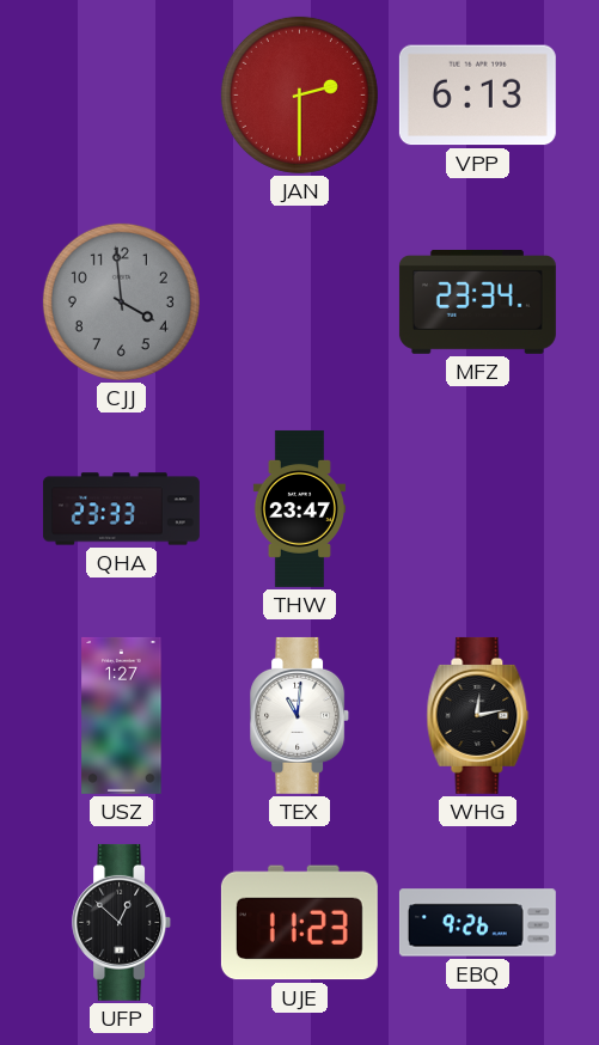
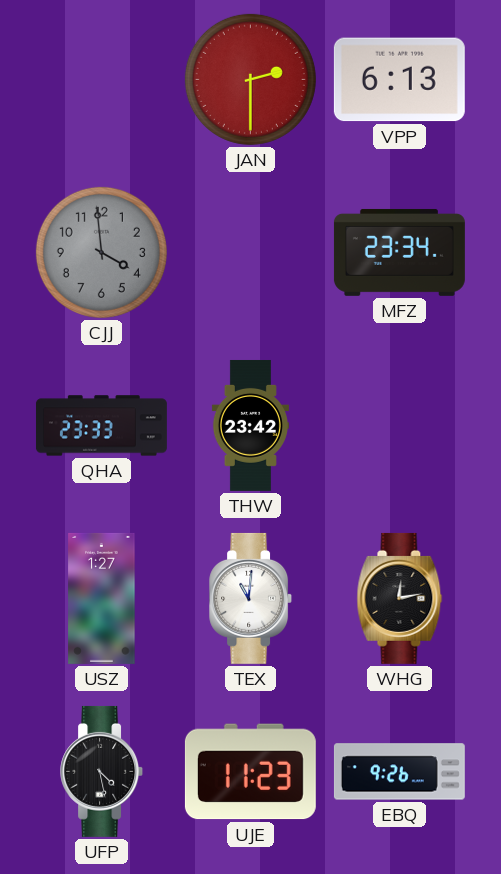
THW: 23:47 -> 23:42
UFP: 12:52 -> 4:28
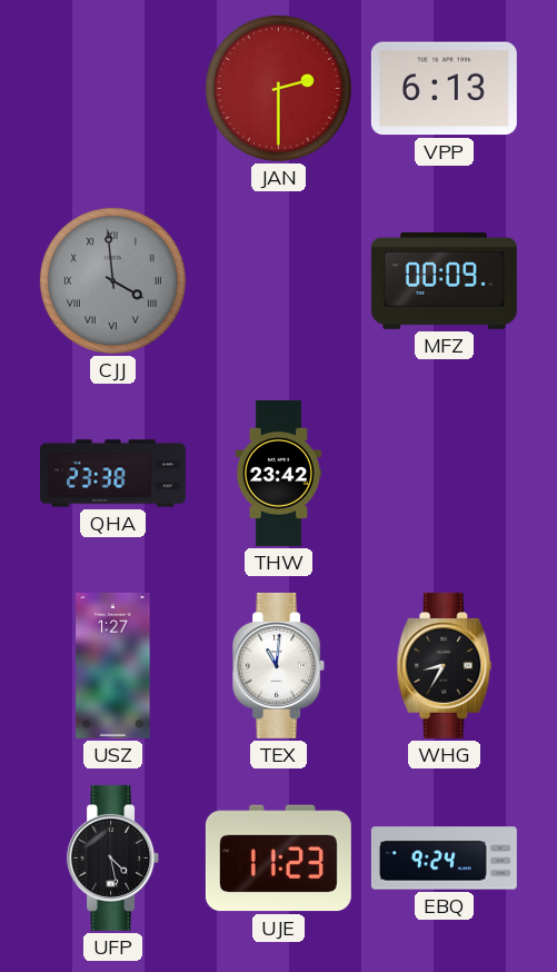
CJJ numerals: Arabic -> Roman
MFZ: 23:34 -> 00:09
QHA: 23:33 -> 23:38
WHG: 12:13 -> 8:35
EBQ: 9:26 -> 9:24
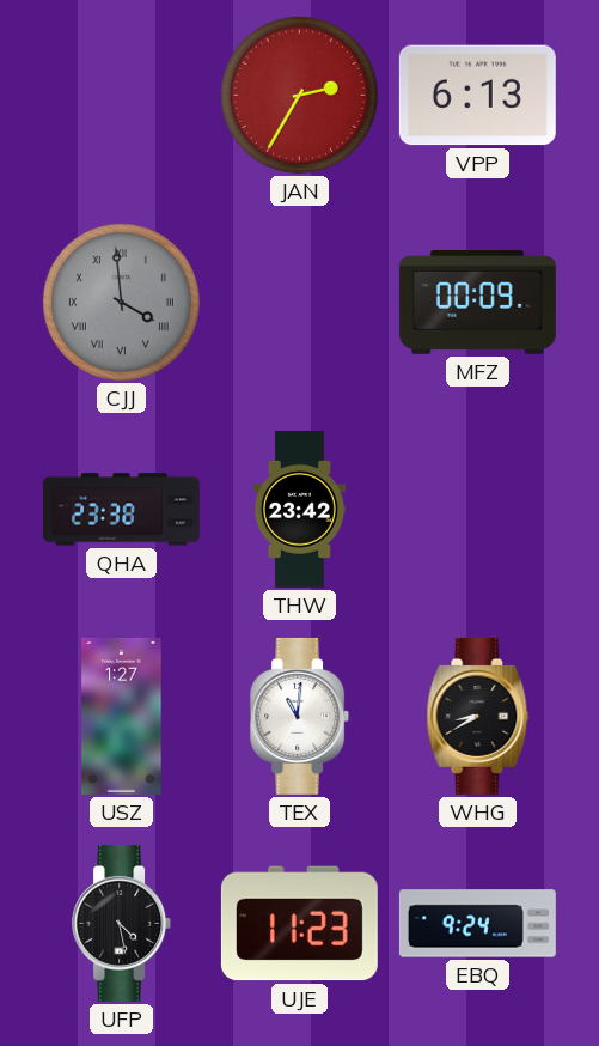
JAN: 2:30 -> 2:35
WHG: 8:35 -> 8:40
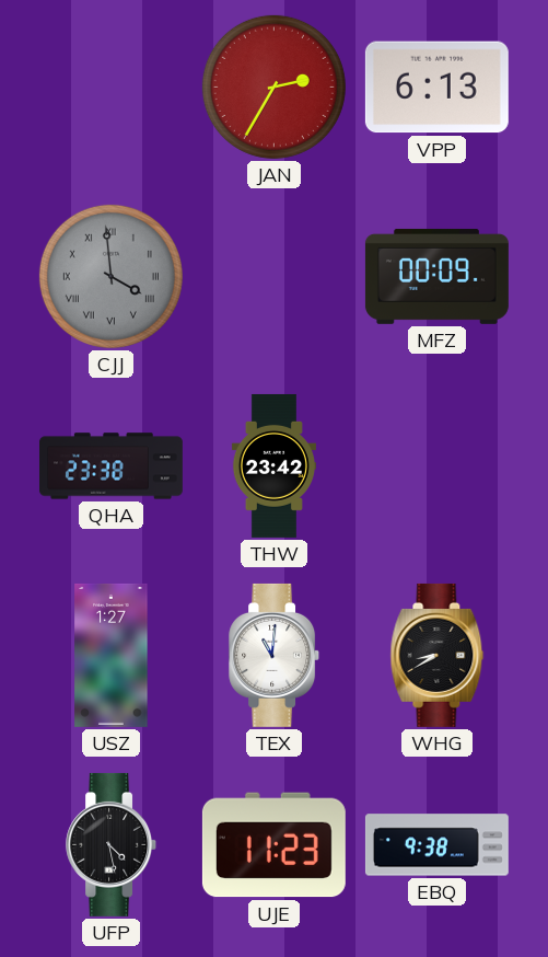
EBQ: 9:24 -> 9:38
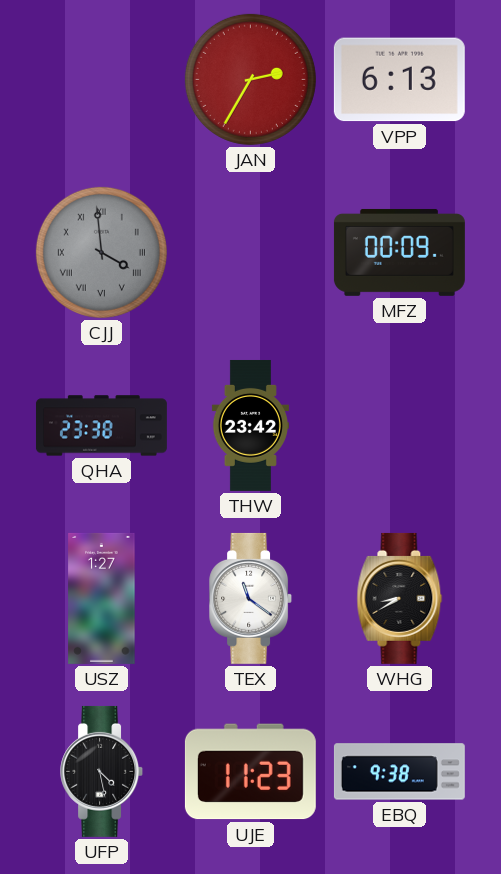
TEX: 11:01 -> 11:21
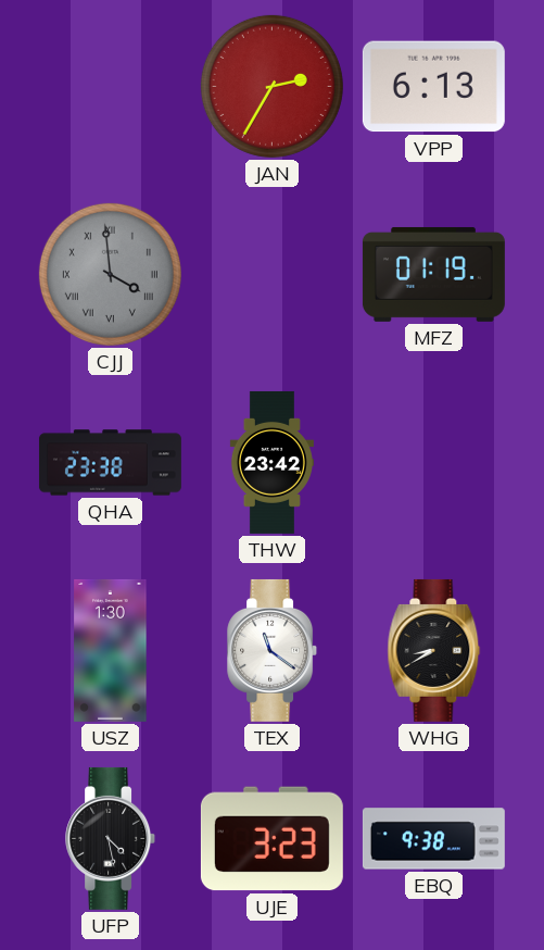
MFZ: 00:09 -> 01:19
USZ: 1:27 -> 1:30
UJE: 11:23 -> 3:23
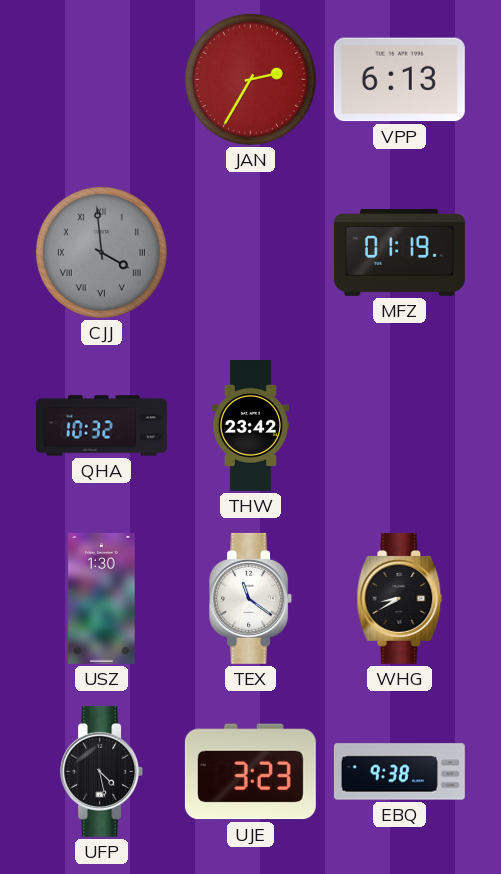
QHA: 23:38 -> 10:32
